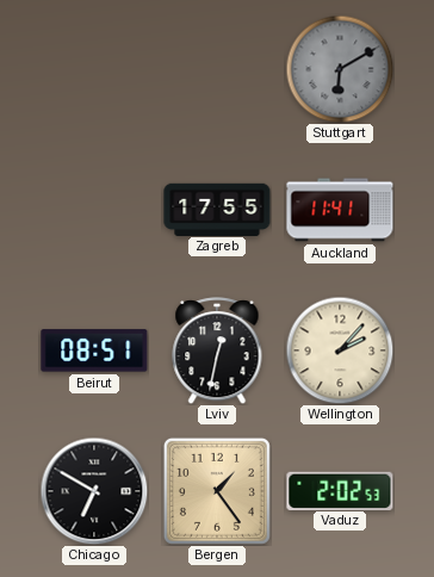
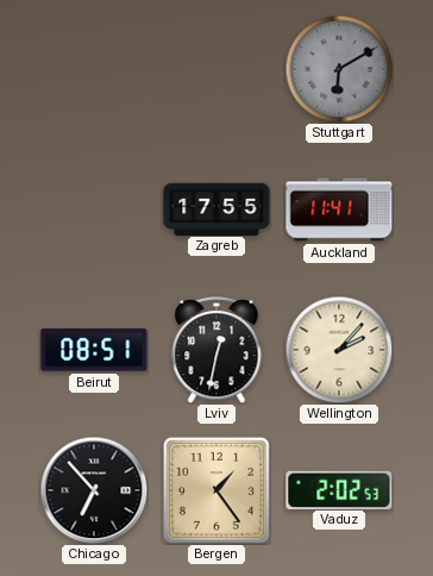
Chicago: 6:50 -> 6:53
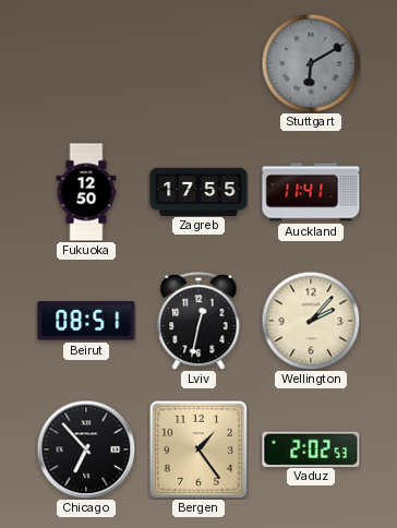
Fukuoka: none -> 12:50
